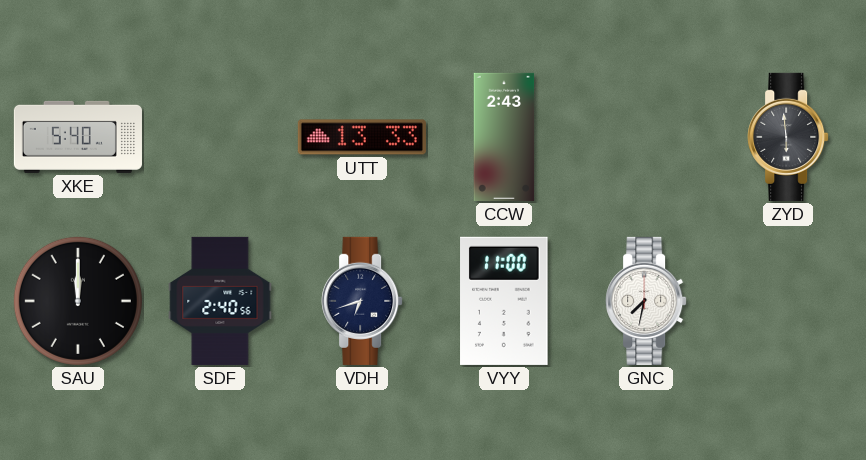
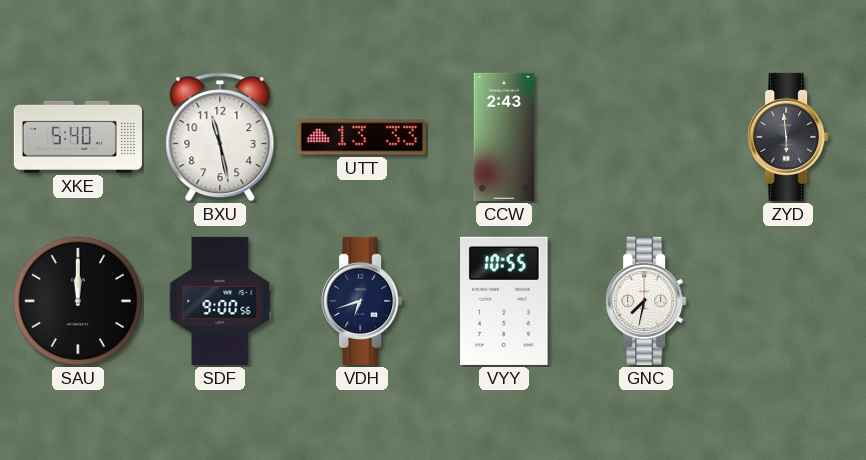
BXU: none -> 11:28
SDF: 2:40 -> 9:00
VYY: 11:00 -> 10:55
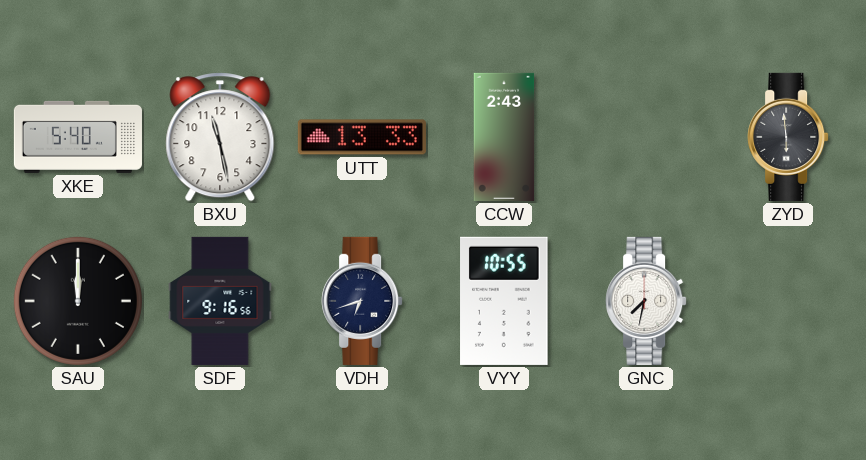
SDF: 9:00 -> 9:16
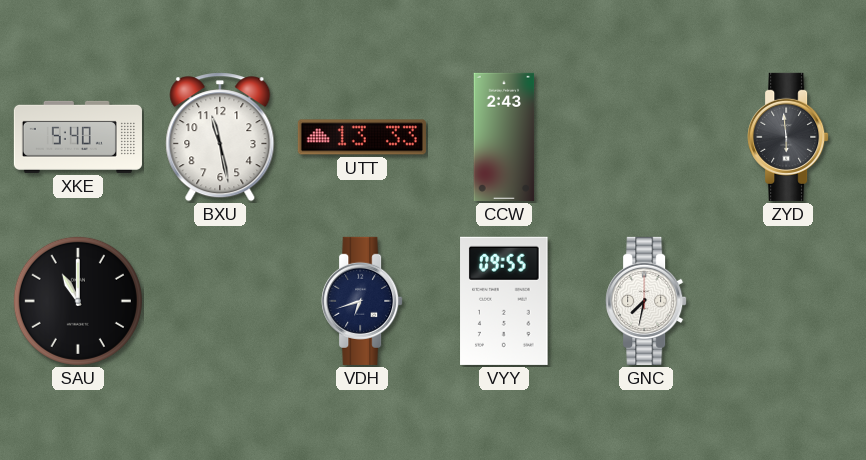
SAU: 12:00 -> 11:00
SDF: 9:16 -> none
VYY: 10:55 -> 09:55
